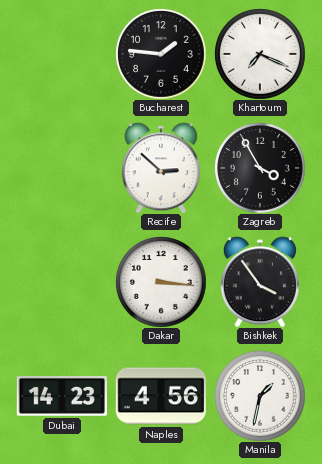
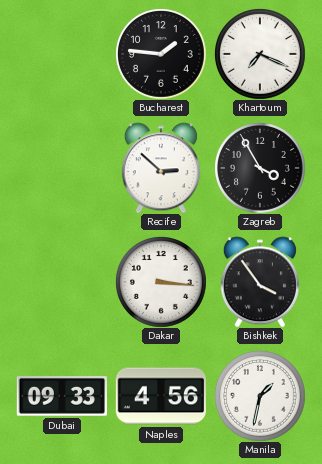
Dubai: 14:23 -> 09:33
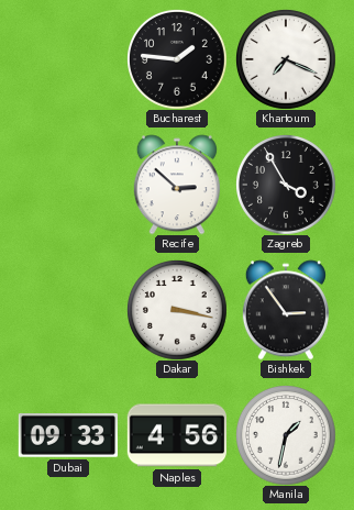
Dakar: 3:16 -> 3:17
Bishkek: 3:54 -> 2:54
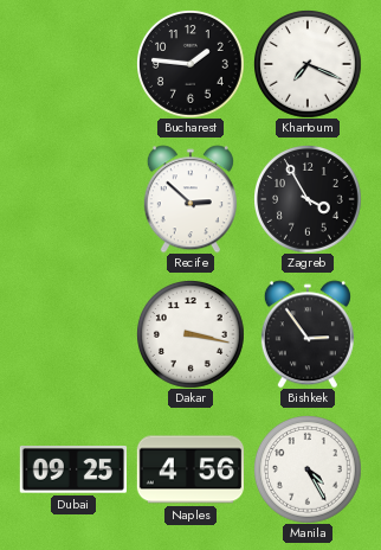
Dubai: 09:33 -> 09:25
Manila: 1:32 -> 4:25
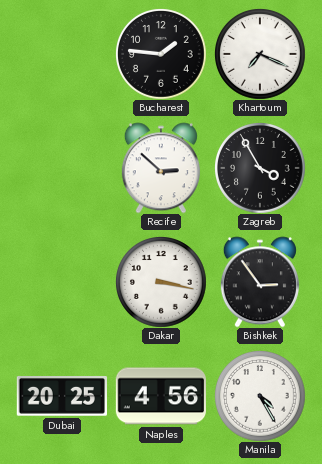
Dubai: 09:25 -> 20:25
